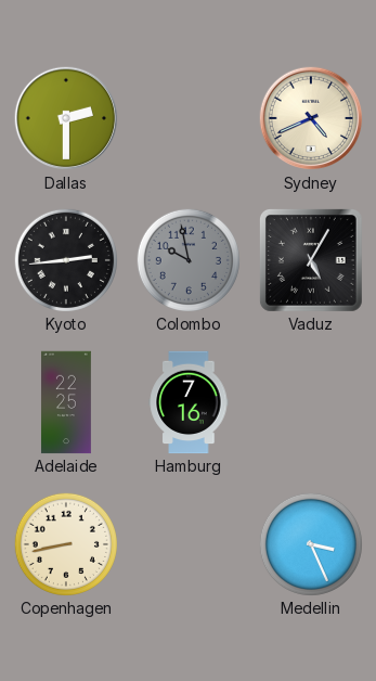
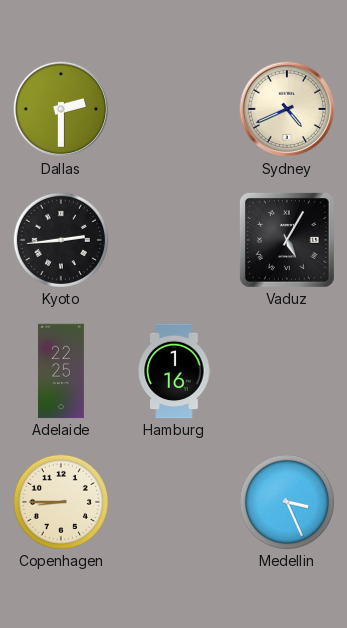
Colombo: 9:58 -> none
Hamburg: 7:16 -> 1:16
Copenhagen: 8:43 -> 8:45
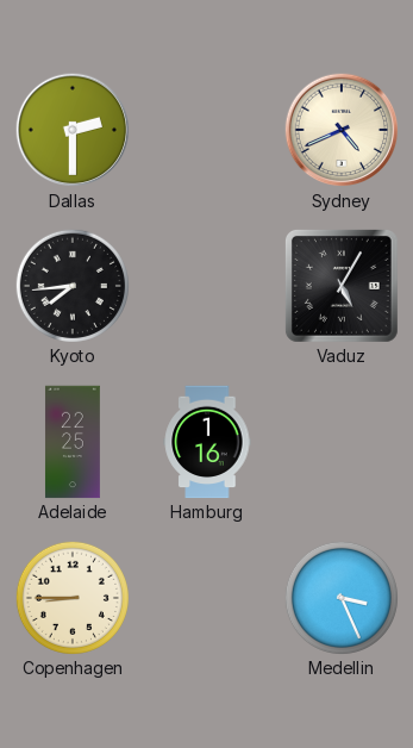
Kyoto: 2:44 -> 7:44
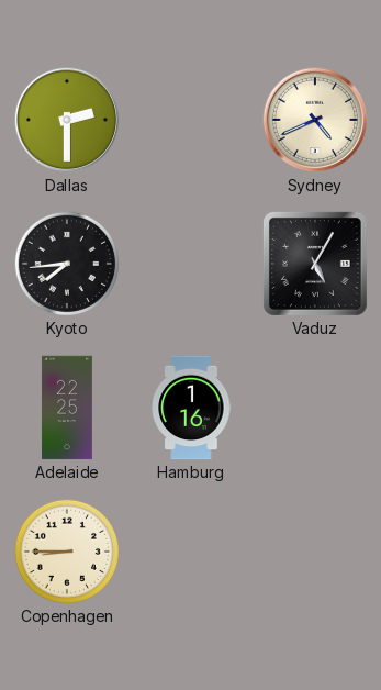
Medellin: 3:26 -> none
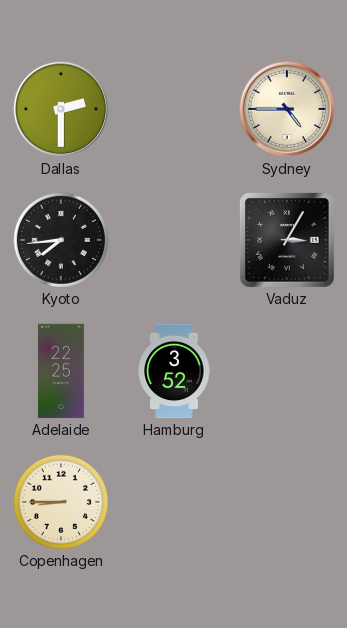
Sydney: 4:41 -> 4:45
Vaduz: 5:05 -> 3:05
Hamburg: 1:16 -> 3:52
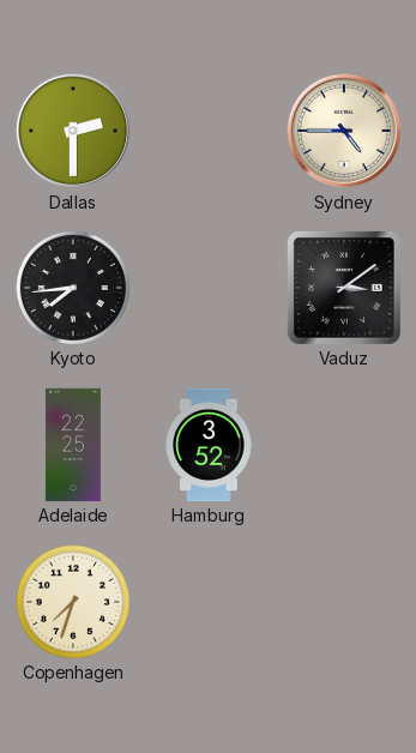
Vaduz: 3:05 -> 3:09
Copenhagen: 8:45 -> 7:33
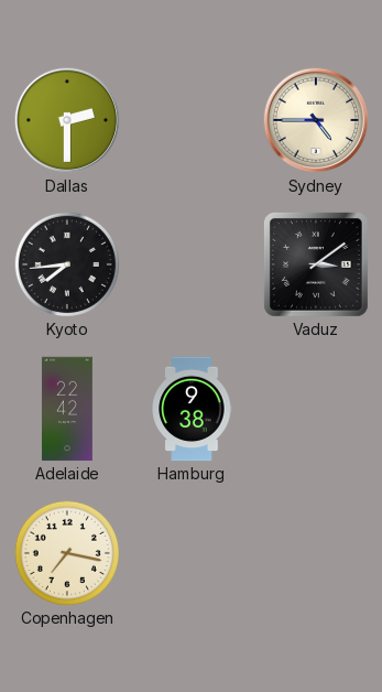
Adelaide: 22:25 -> 22:42
Hamburg: 3:52 -> 9:38
Copenhagen: 7:33 -> 7:17
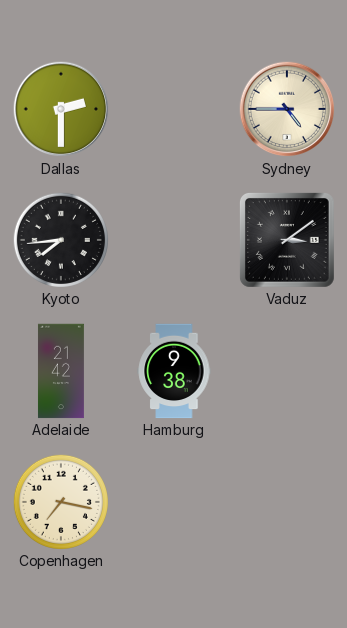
Adelaide: 22:42 -> 21:42
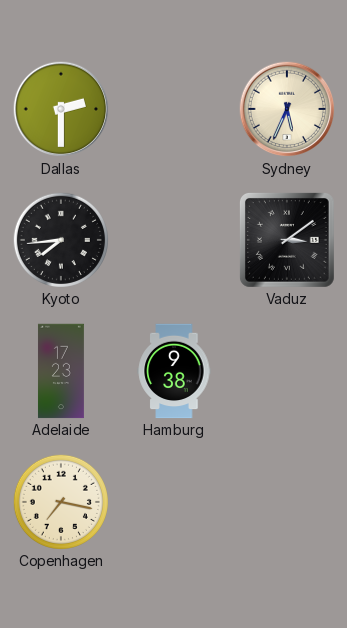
Sydney: 4:45 -> 5:34
Adelaide: 21:42 -> 17:23
